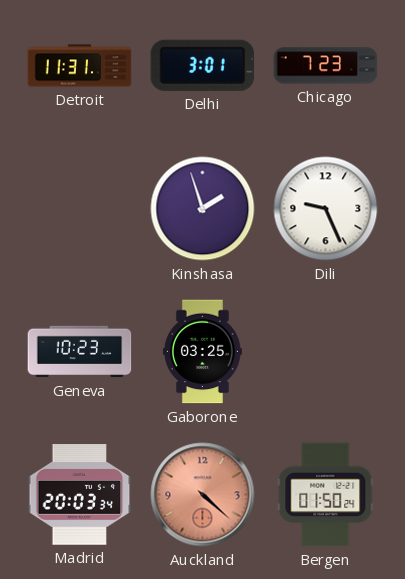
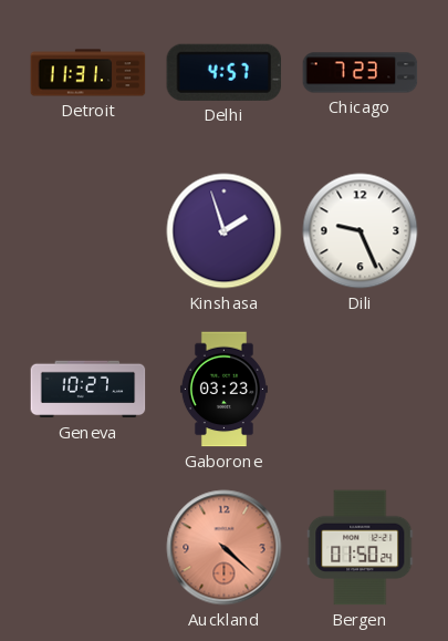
Delhi: 3:01 -> 4:57
Geneva: 10:23 -> 10:27
Gaborone: 03:25 -> 03:23
Madrid: 20:03 -> none
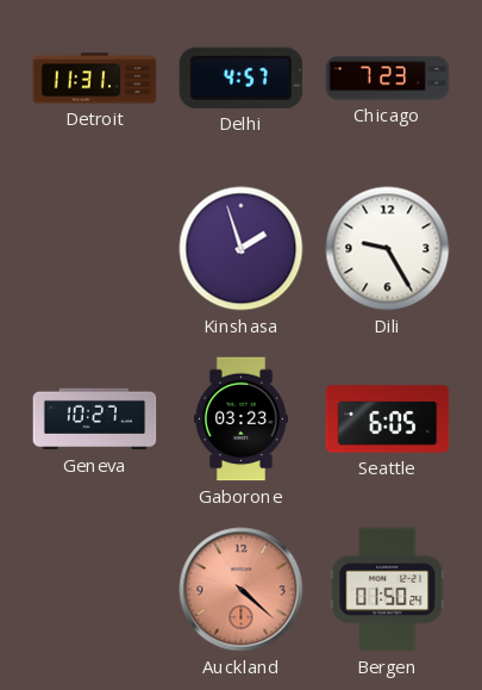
Dili: 9:26 -> 9:25
Seattle: none -> 6:05
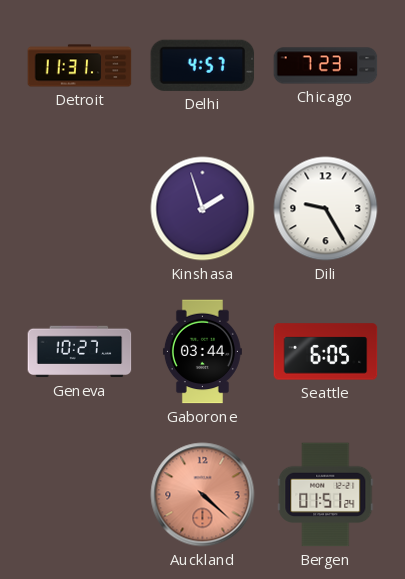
Gaborone: 03:23 -> 03:44
Bergen: 01:50 -> 01:51
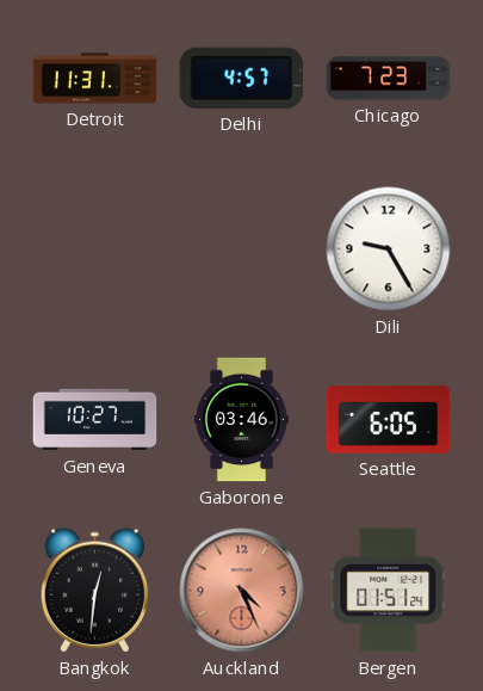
Kinshasa: 1:57 -> none
Gaborone: 03:44 -> 03:46
Bangkok: none -> 12:31
Auckland: 4:22 -> 4:26
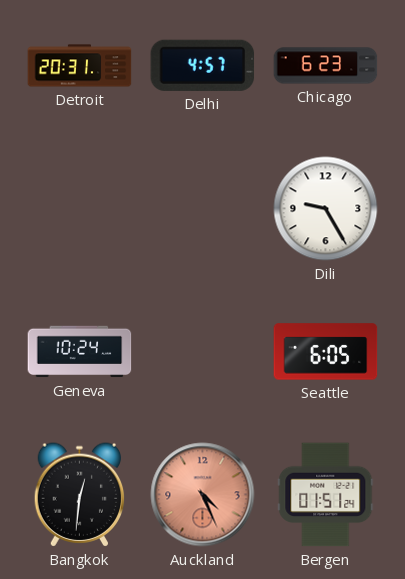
Detroit: 11:31 -> 20:31
Chicago: 7:23 -> 6:23
Geneva: 10:27 -> 10:24
Gaborone: 03:46 -> none
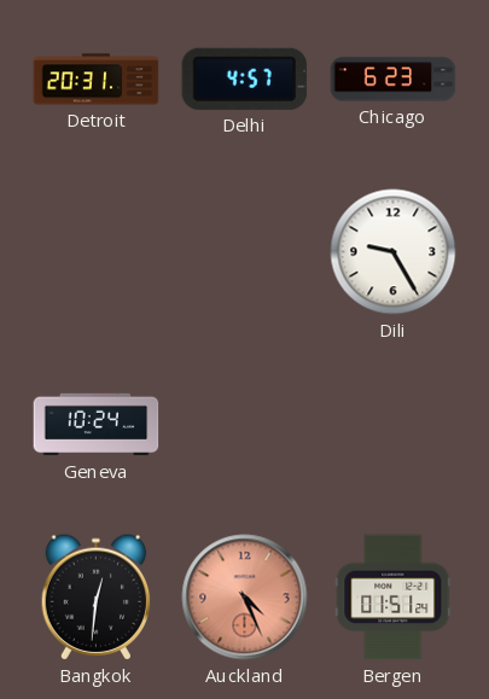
Seattle: 6:05 -> none
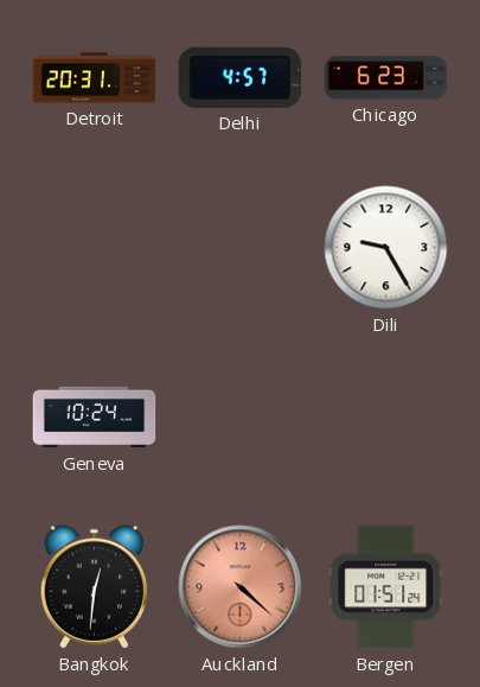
Auckland: 4:26 -> 4:22
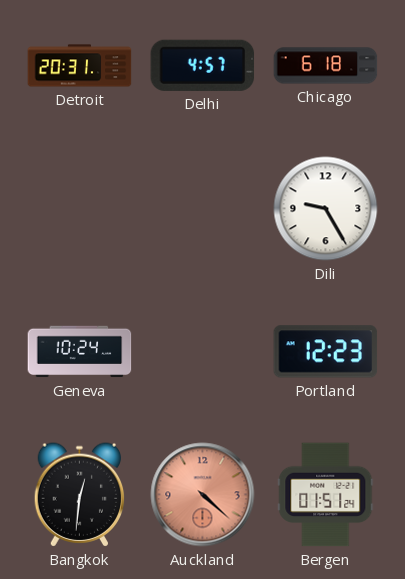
Chicago: 6:23 -> 6:18
Portland: none -> 12:23
